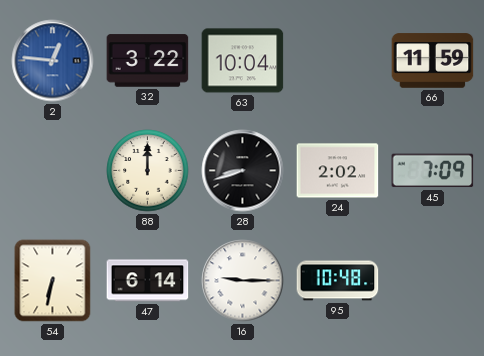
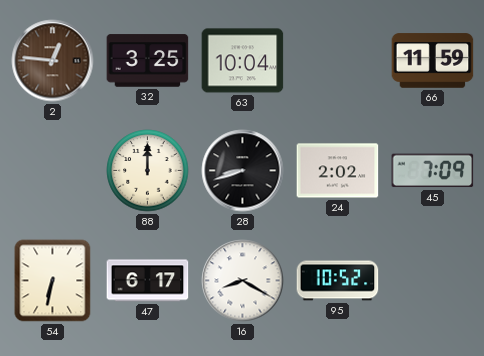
2 dial: blue -> brown
32: 3:22 -> 3:25
47: 6:14 -> 6:17
16: 9:15 -> 8:20
95: 10:48 -> 10:52
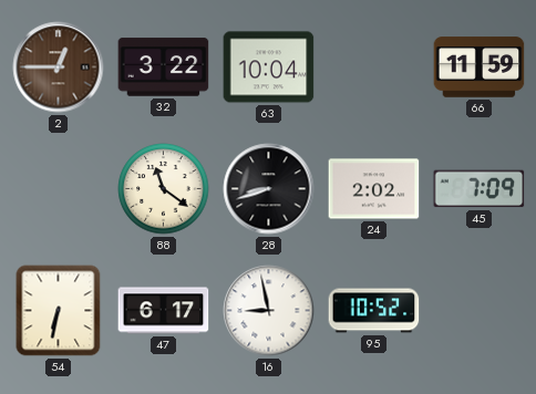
2: 12:46 -> 12:45
32: 3:25 -> 3:22
88: 12:00 -> 11:21
16: 8:20 -> 8:58
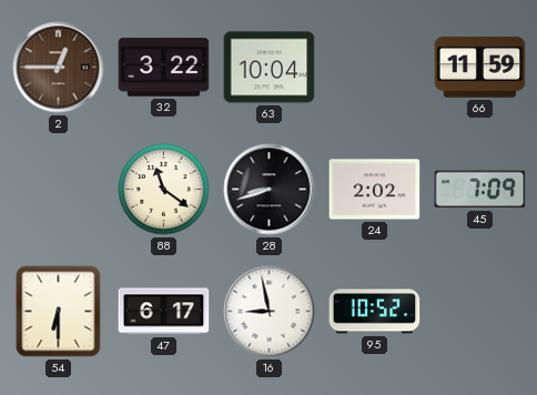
54: 6:32 -> 6:30
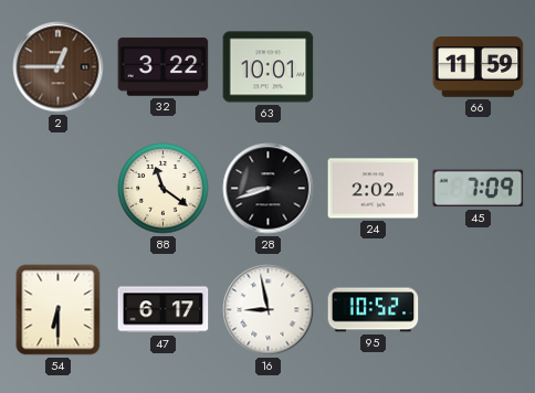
63: 10:04 -> 10:01
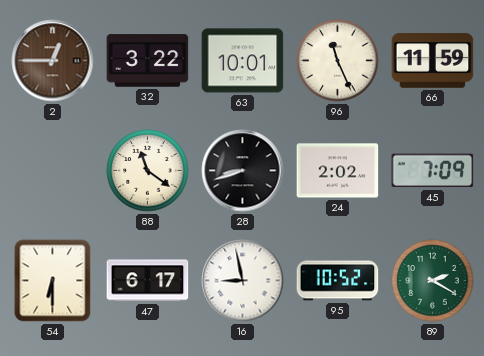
96: none -> 11:26
89: none -> 2:20
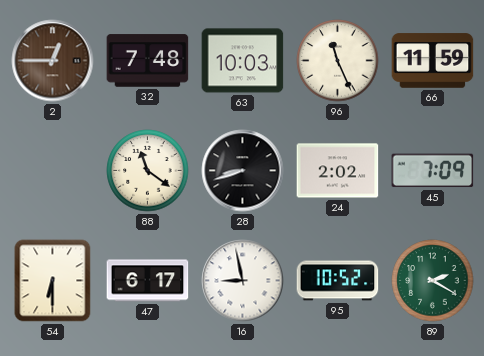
32: 3:22 -> 7:48
63: 10:01 -> 10:03
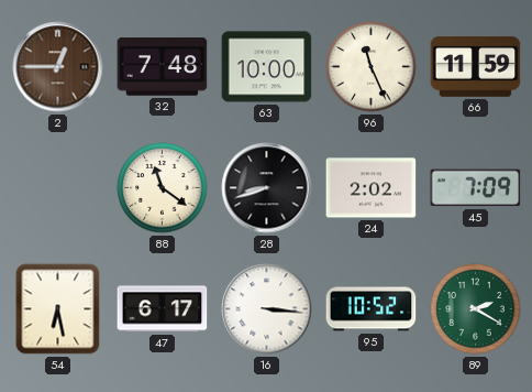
63: 10:03 -> 10:00
54: 6:30 -> 6:28
16: 8:58 -> 3:16
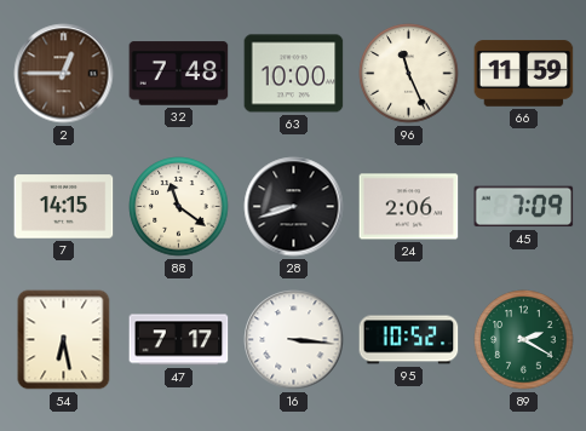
7: none -> 14:15
24: 2:02 -> 2:06
47: 6:17 -> 7:17
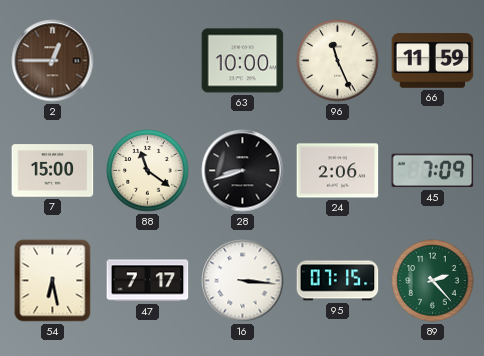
32: 7:48 -> none
7: 14:15 -> 15:00
95: 10:52 -> 07:15
89: 2:20 -> 2:23
